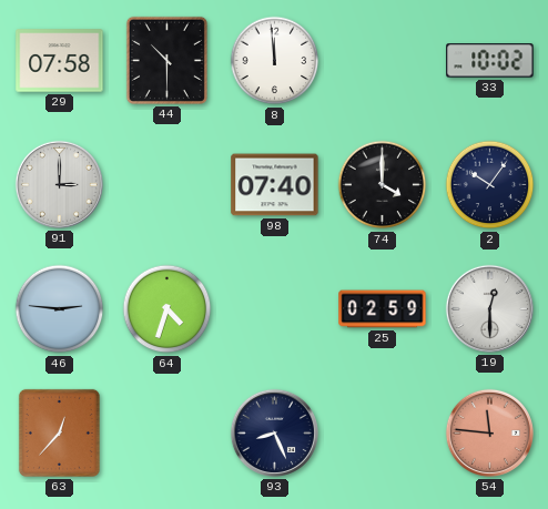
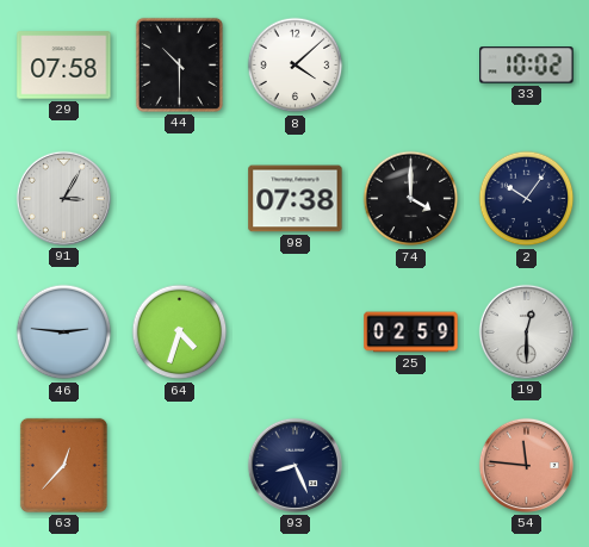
8: 11:59 -> 4:08
91: 3:00 -> 3:05
98: 07:40 -> 07:38
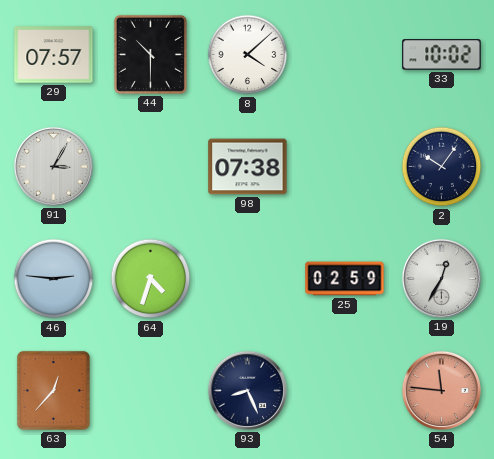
29: 07:58 -> 07:57
74: 4:00 -> none
19: 12:30 -> 12:35
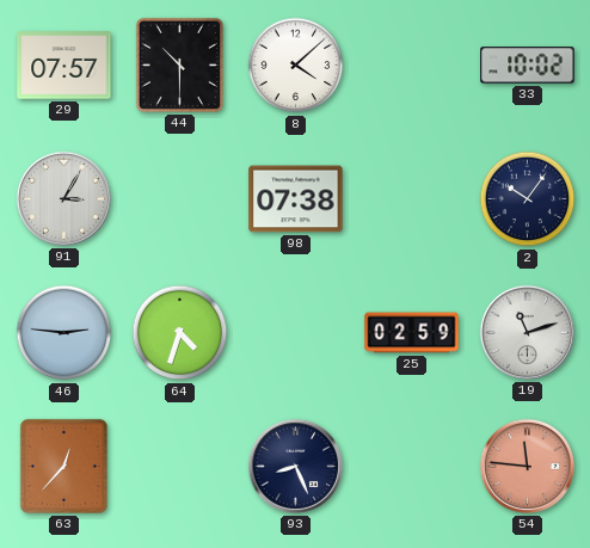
19: 12:35 -> 11:12
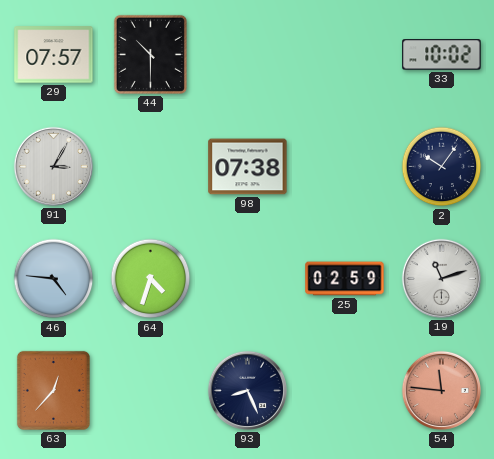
8: 4:08 -> none
46: 2:46 -> 4:46
